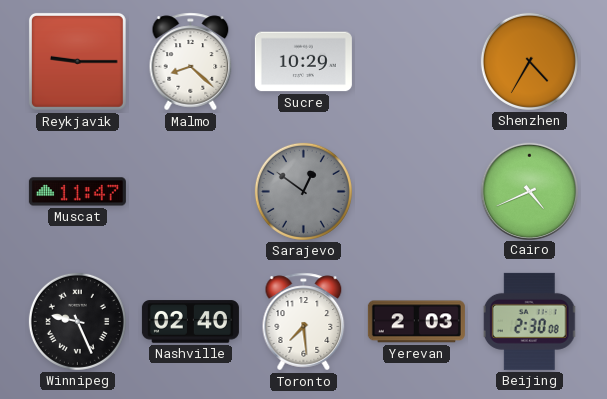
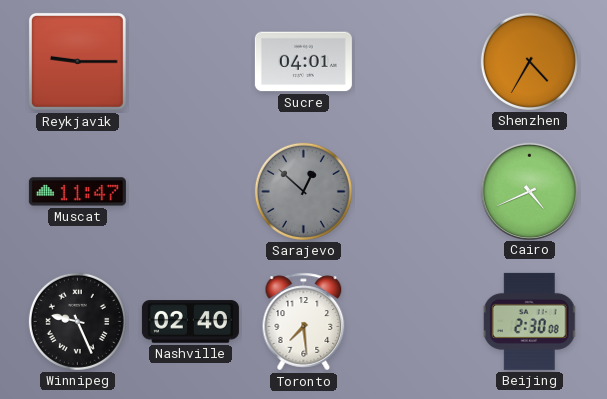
Malmo: 8:22 -> none
Sucre: 10:29 -> 04:01
Sarajevo: 12:51 -> 12:52
Yerevan: 2:03 -> none
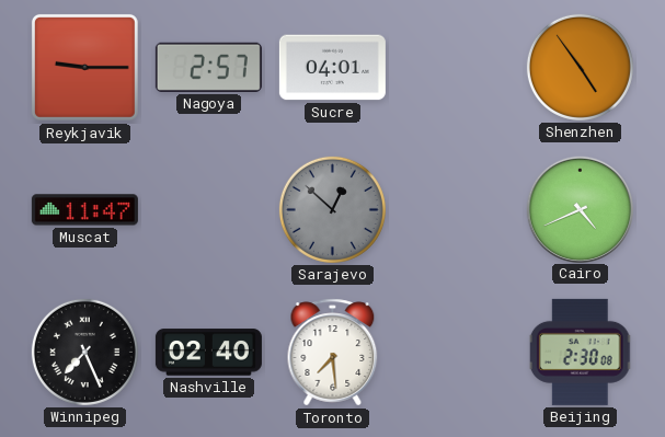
Nagoya: none -> 2:57
Shenzhen: 4:35 -> 4:54
Winnipeg: 9:26 -> 7:26
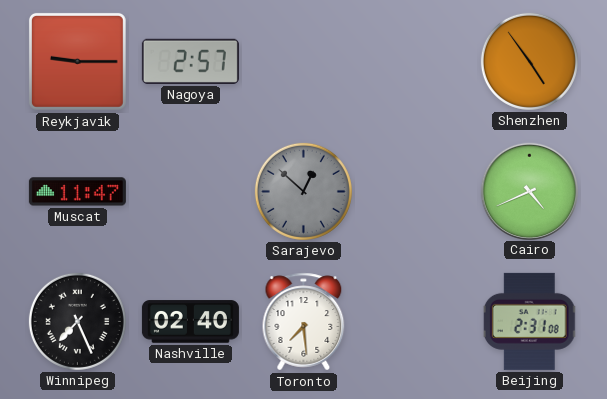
Sucre: 04:01 -> none
Beijing: 2:30 -> 2:31
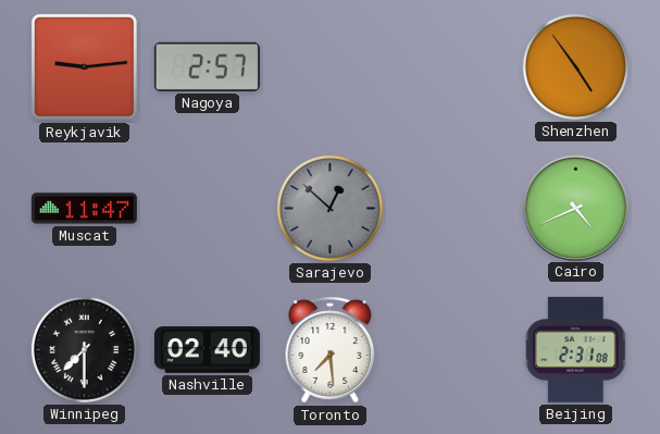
Reykjavik: 9:15 -> 9:14
Winnipeg: 7:26 -> 7:30
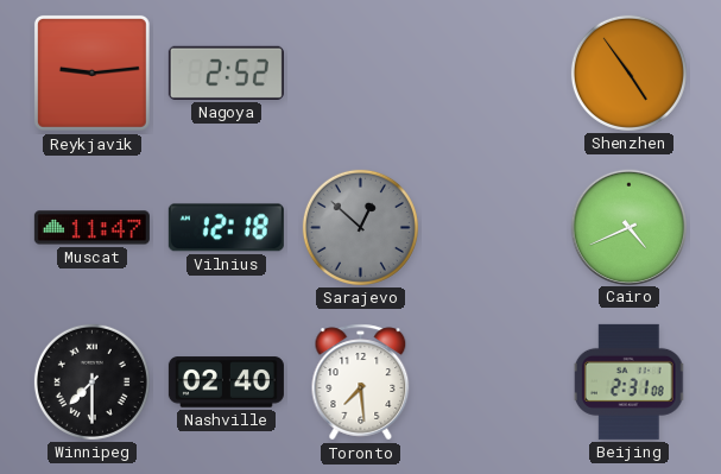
Nagoya: 2:57 -> 2:52
Vilnius: none -> 12:18
